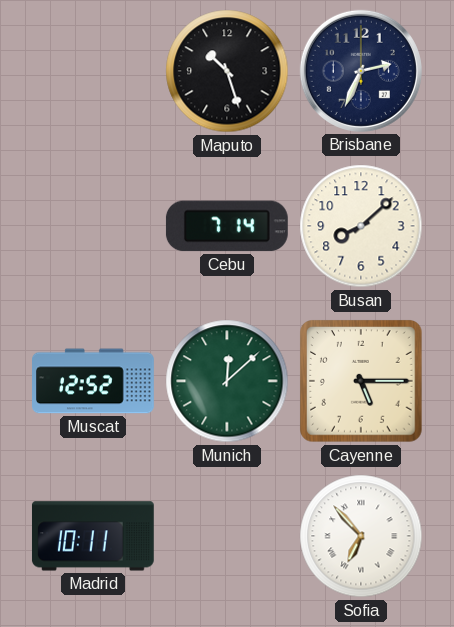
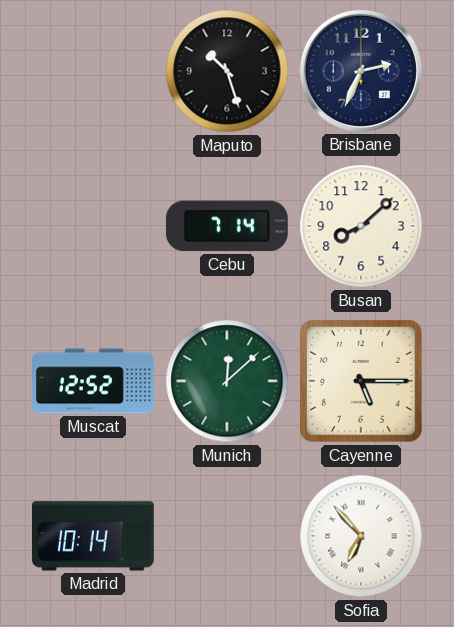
Madrid: 10:11 -> 10:14
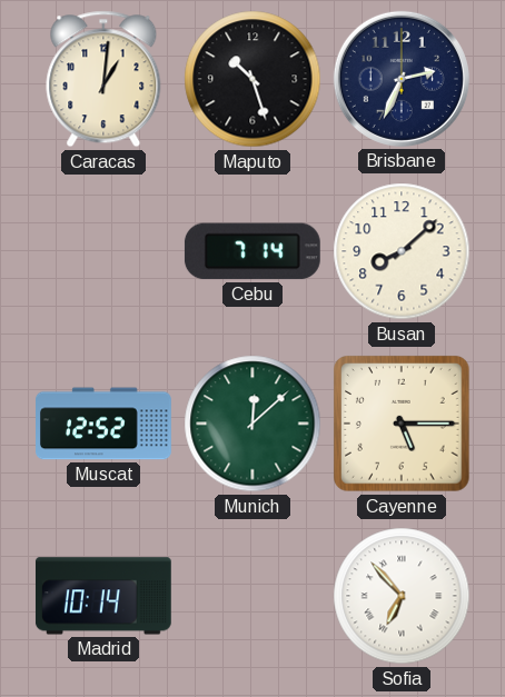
Caracas: none -> 1:01
